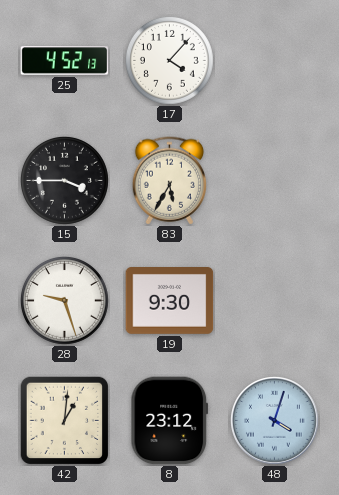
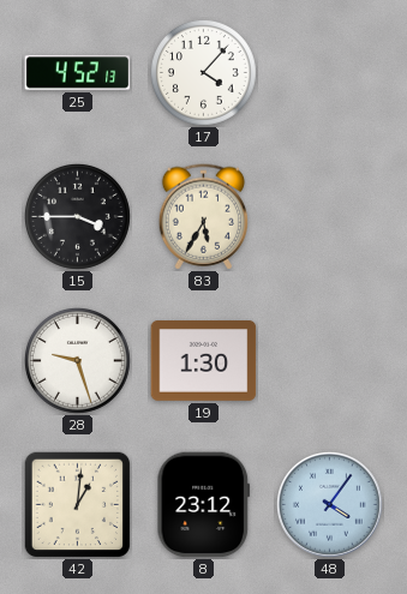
19: 9:30 -> 1:30
48: 4:03 -> 4:06
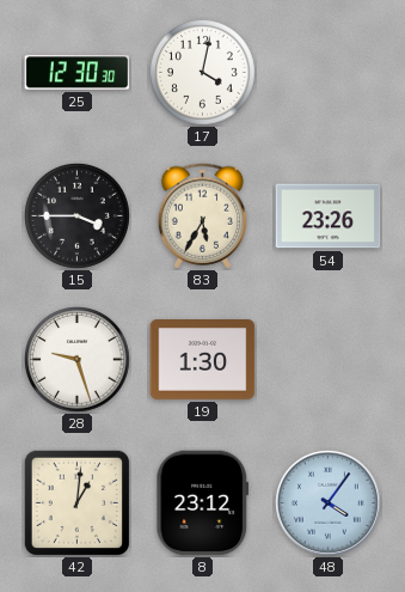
25: 4:52 -> 12:30
17: 4:07 -> 4:02
54: none -> 23:26
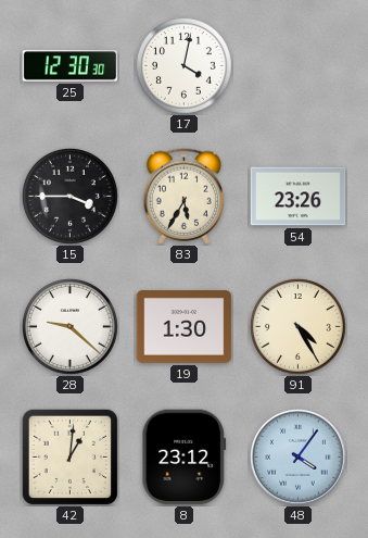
28: 9:27 -> 9:22
91: none -> 4:25
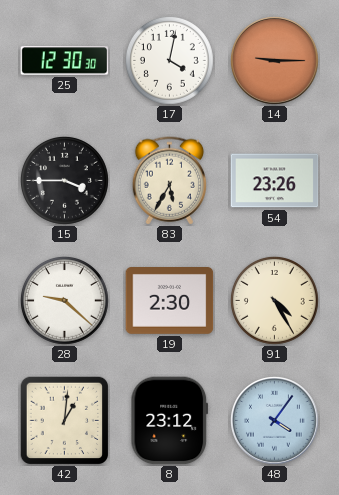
14: none -> 9:15
19: 1:30 -> 2:30
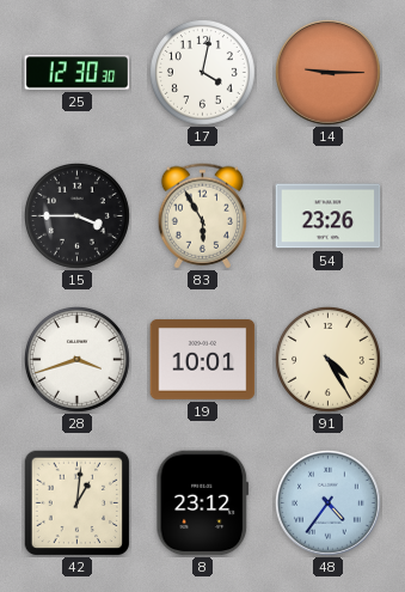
83: 5:35 -> 5:55
28: 9:22 -> 3:42
19: 2:30 -> 10:01
48: 4:06 -> 4:36
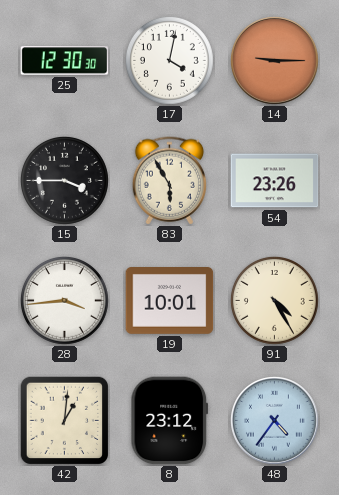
28: 3:42 -> 3:44
